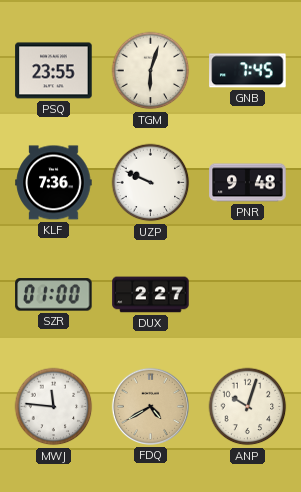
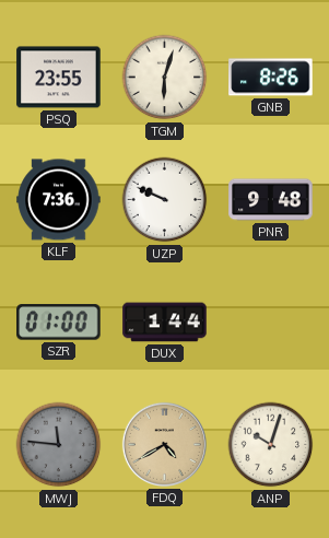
GNB: 7:45 -> 8:26
DUX: 2:27 -> 1:44
MWJ dial: white -> grey
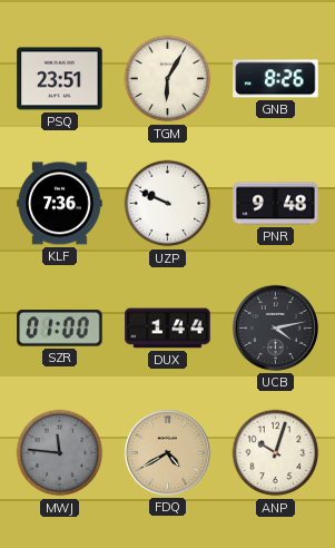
PSQ: 23:55 -> 23:51
TGM: 6:03 -> 6:05
UCB: none -> 4:13
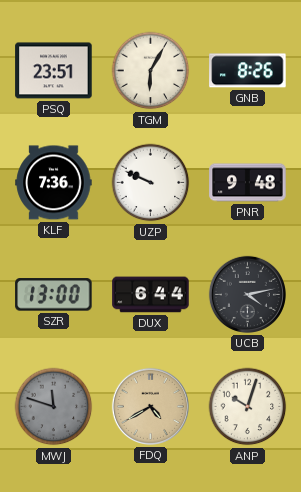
SZR: 01:00 -> 13:00
DUX: 1:44 -> 6:44
MWJ: 11:46 -> 11:48
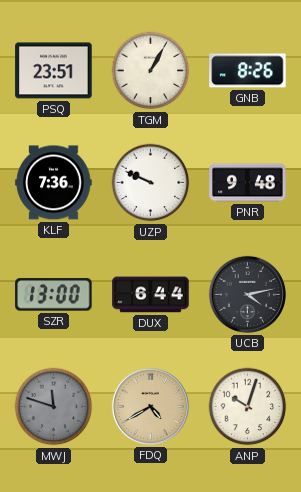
TGM: 6:05 -> 1:05
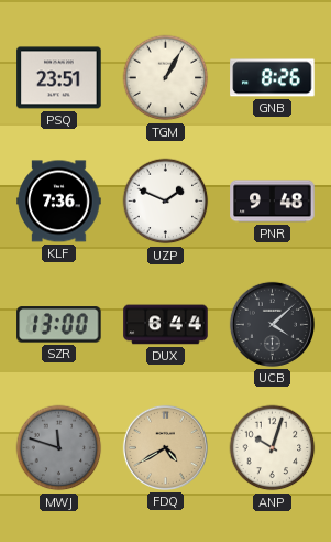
UZP: 9:49 -> 1:49
UCB: 4:13 -> 4:08
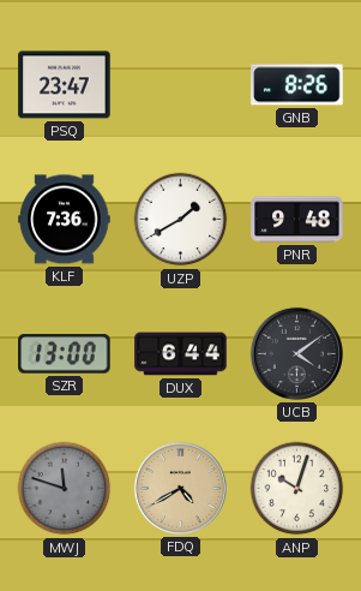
PSQ: 23:51 -> 23:47
TGM: 1:05 -> none
UZP: 1:49 -> 1:40
UCB: 4:08 -> 4:09
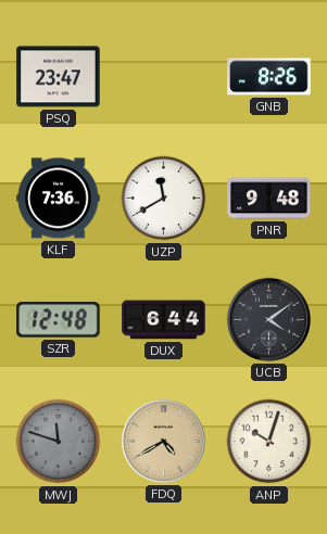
UZP: 1:40 -> 11:40
SZR: 13:00 -> 12:48
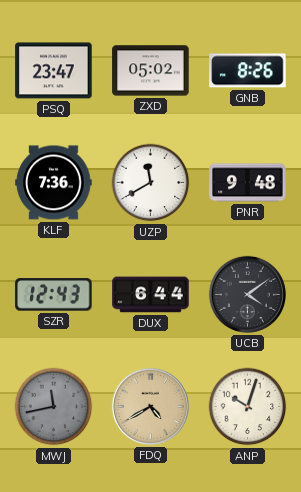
ZXD: none -> 05:02
SZR: 12:48 -> 12:43
MWJ: 11:48 -> 11:43
